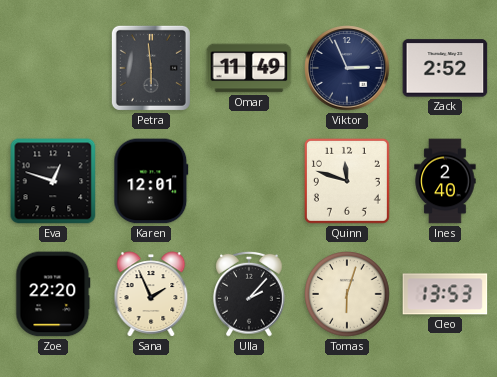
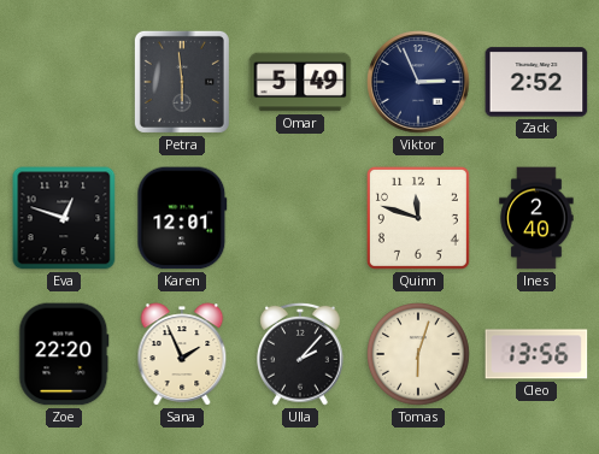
Omar: 11:49 -> 5:49
Cleo: 13:53 -> 13:56
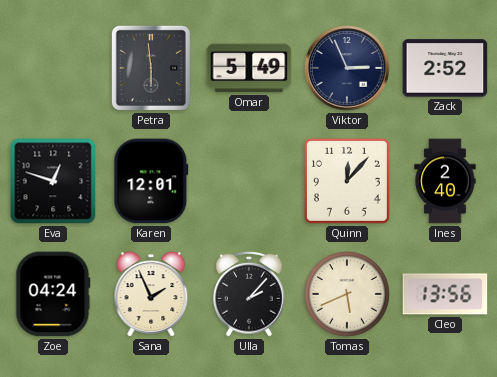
Quinn: 11:48 -> 12:07
Zoe: 22:20 -> 04:24
Tomas: 6:03 -> 5:41
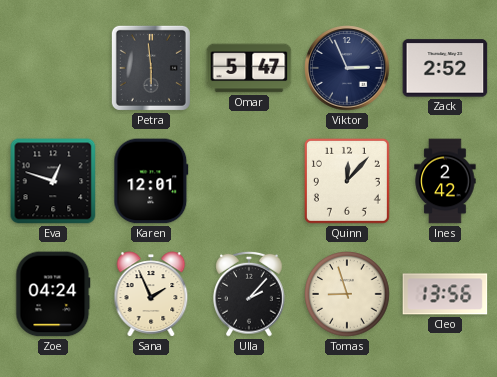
Omar: 5:49 -> 5:47
Ines: 2:40 -> 2:42
Tomas: 5:41 -> 8:57
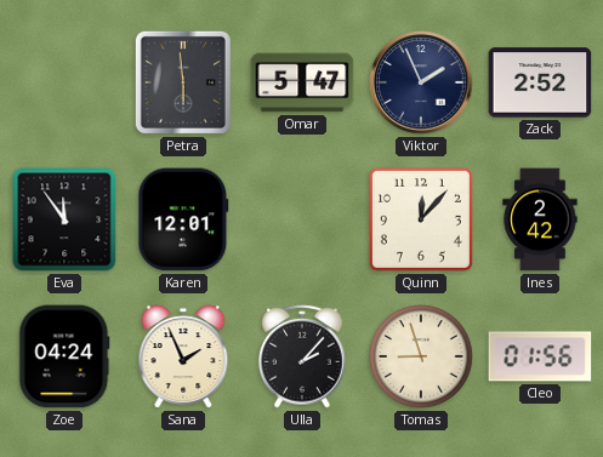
Viktor: 2:56 -> 1:56
Eva: 12:48 -> 11:54
Cleo: 13:56 -> 01:56
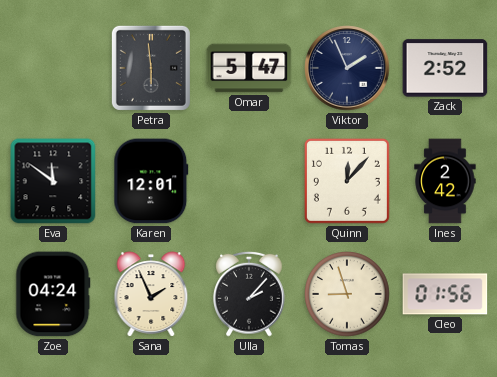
Eva: 11:54 -> 11:51
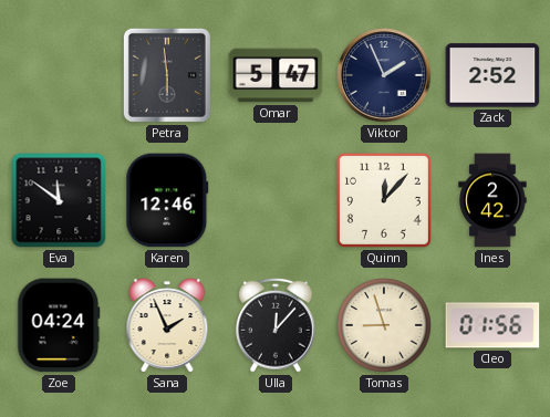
Karen: 12:01 -> 12:46
Ulla: 2:07 -> 12:07
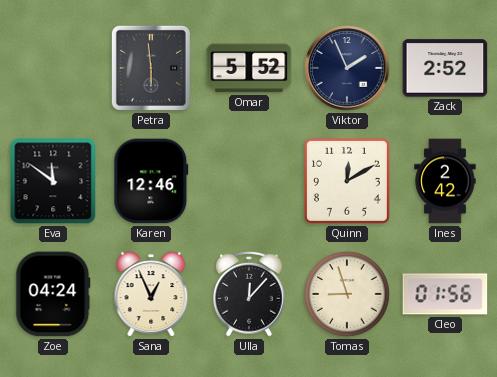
Omar: 5:47 -> 5:52
Quinn: 12:07 -> 12:10
Sana: 1:56 -> 12:56
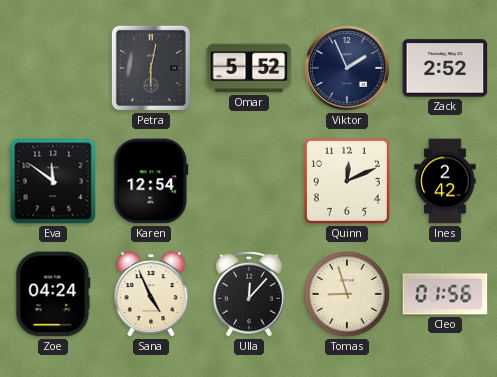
Petra: 5:59 -> 6:02
Karen: 12:46 -> 12:54
Quinn: 12:10 -> 12:11
Sana: 12:56 -> 4:56
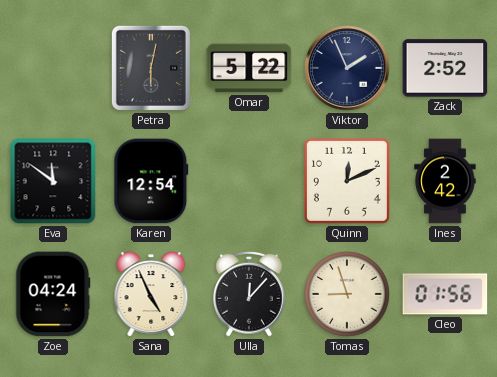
Omar: 5:52 -> 5:22
